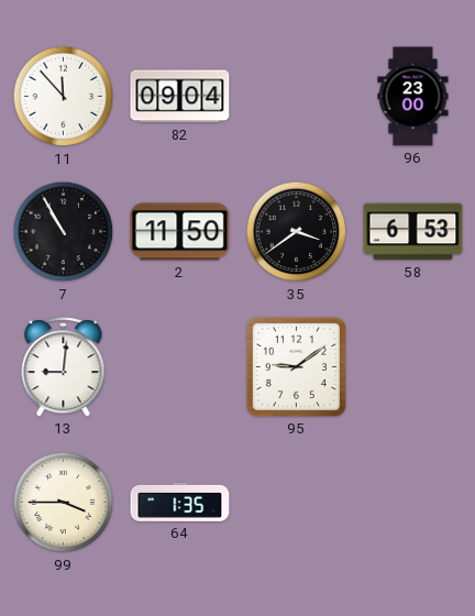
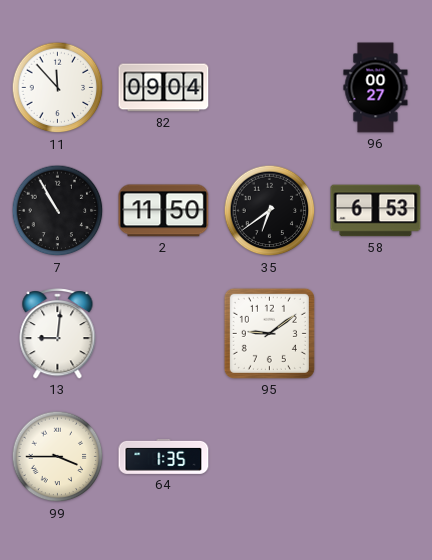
96: 23:00 -> 00:27
35: 3:39 -> 6:39
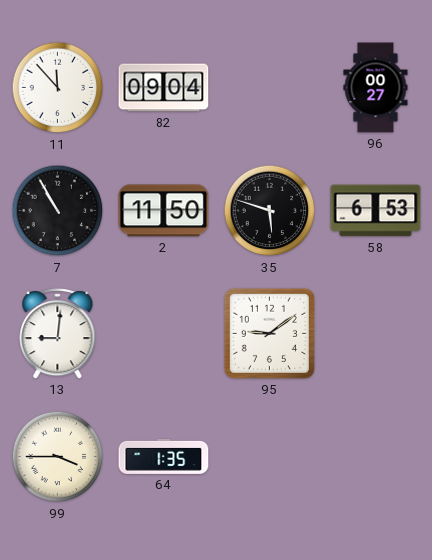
35: 6:39 -> 5:48
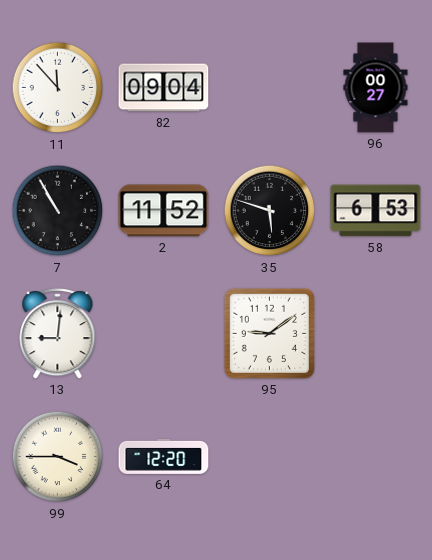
2: 11:50 -> 11:52
64: 1:35 -> 12:20
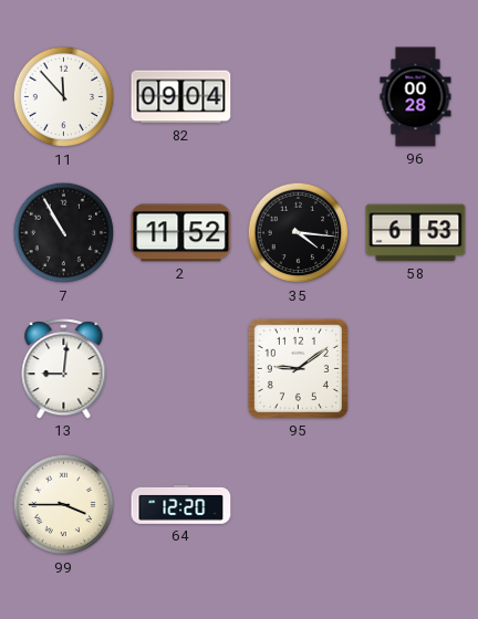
96: 00:27 -> 00:28
35: 5:48 -> 4:16
